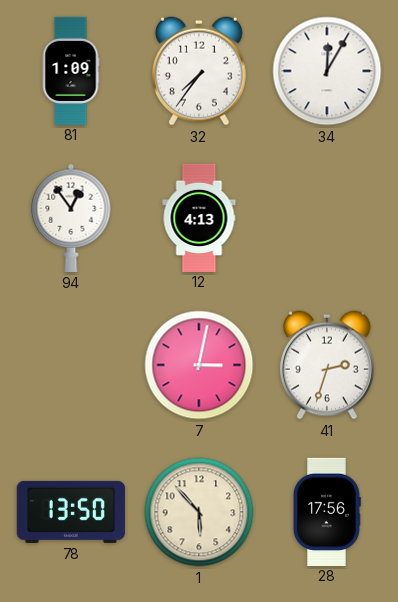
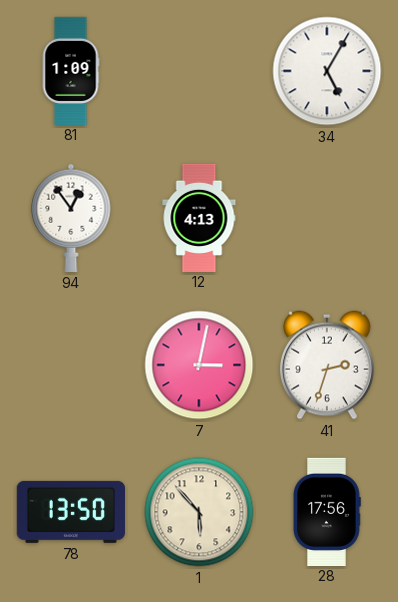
32: 7:36 -> none
34: 12:05 -> 5:05
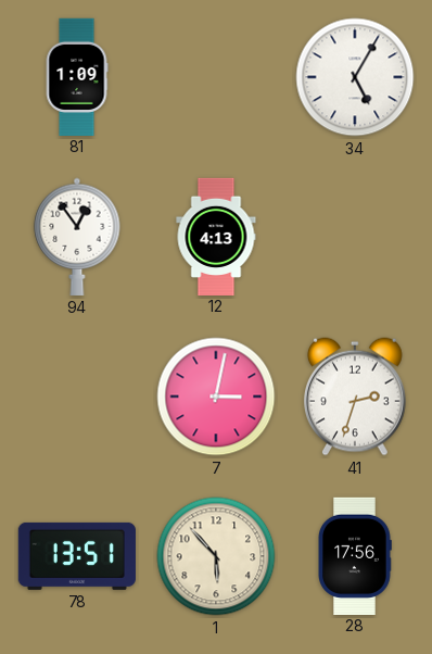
78: 13:50 -> 13:51
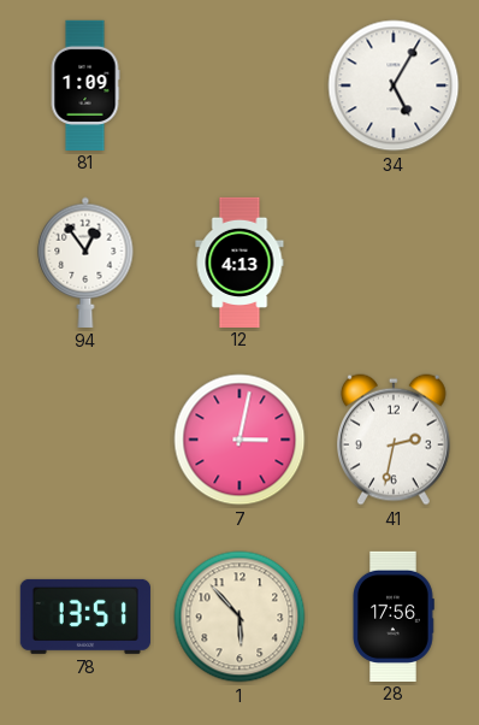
41: 2:33 -> 2:32
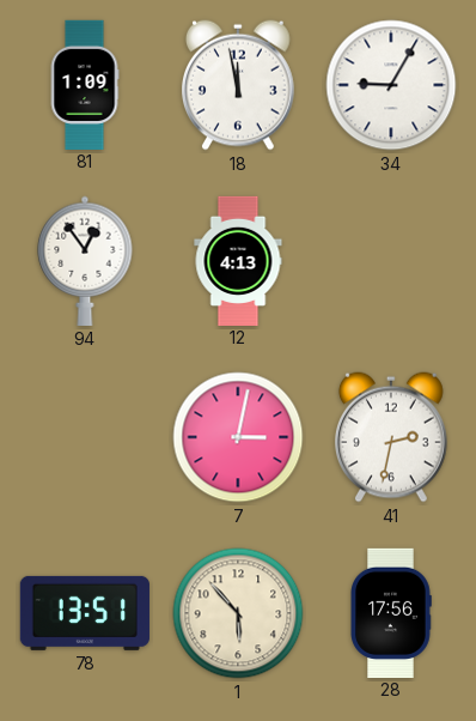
18: none -> 11:58
34: 5:05 -> 9:05
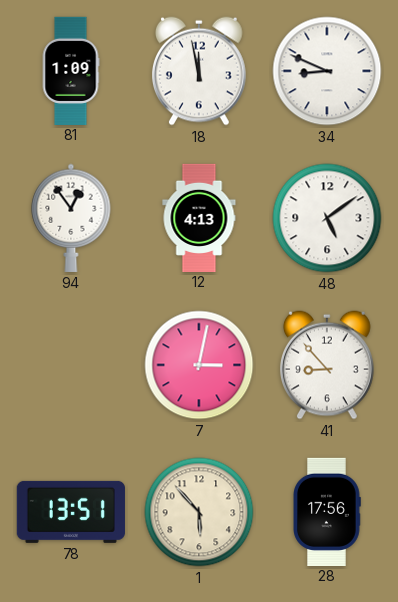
34: 9:05 -> 8:49
48: none -> 5:09
41: 2:32 -> 8:53
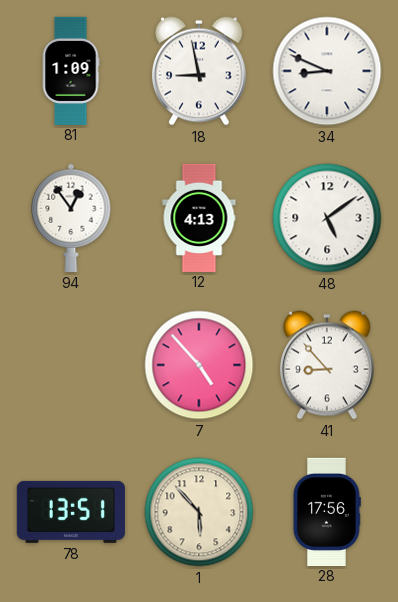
18: 11:58 -> 8:58
7: 3:02 -> 4:53
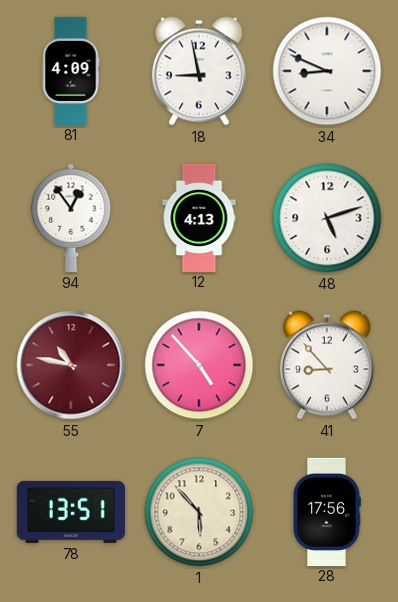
81: 1:09 -> 4:09
48: 5:09 -> 5:12
55: none -> 10:47
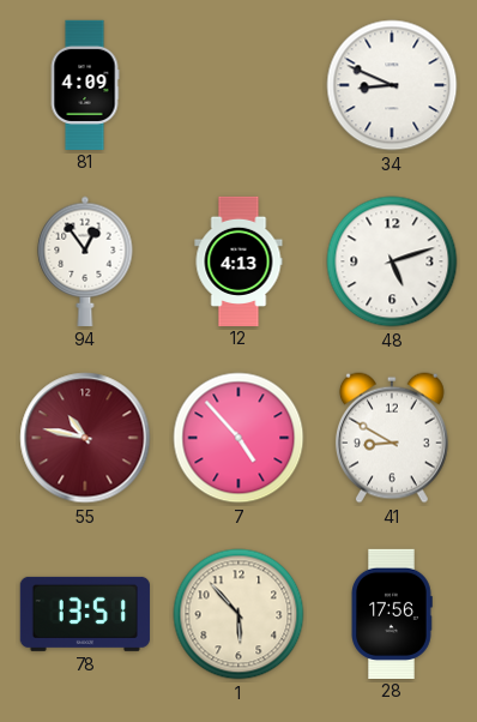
18: 8:58 -> none
41: 8:53 -> 8:50
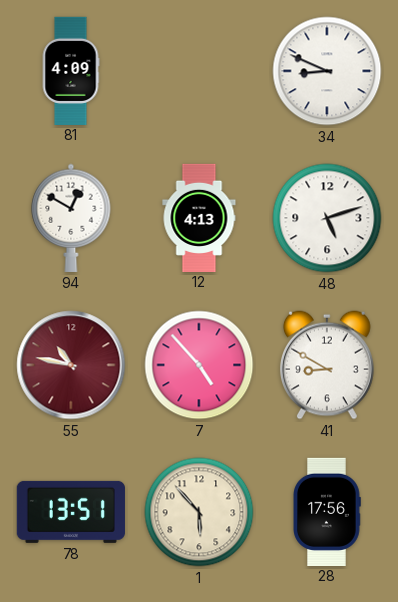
94: 12:54 -> 12:50
